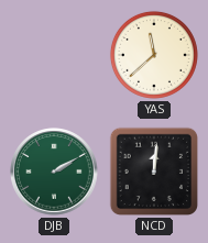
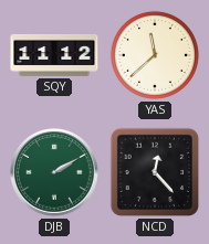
SQY: none -> 11:12
NCD: 12:01 -> 12:23
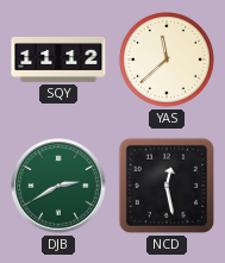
DJB: 2:10 -> 2:40
NCD: 12:23 -> 12:28
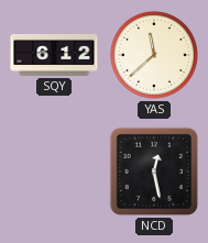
SQY: 11:12 -> 6:12
DJB: 2:40 -> none
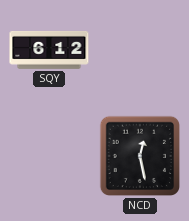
YAS: 11:38 -> none
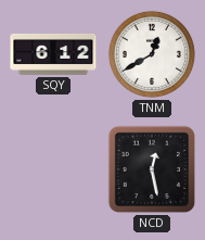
TNM: none -> 12:40
